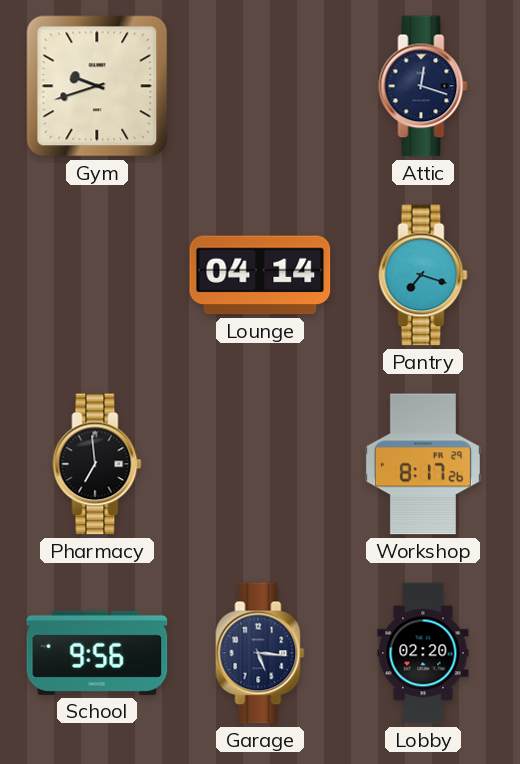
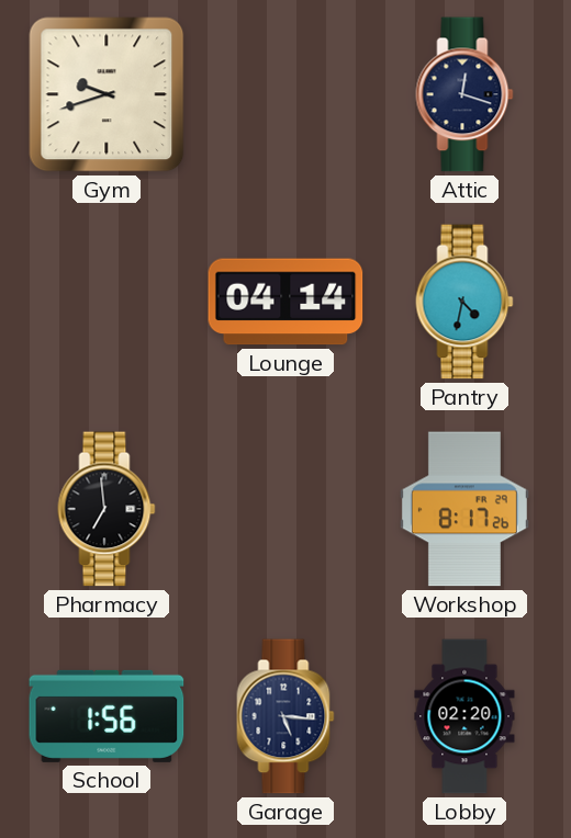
Pantry: 7:18 -> 4:32
School: 9:56 -> 1:56
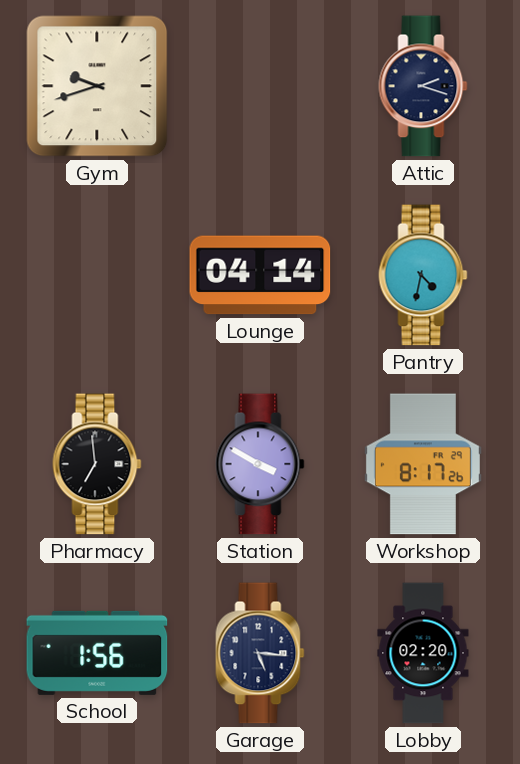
Attic: 12:18 -> 2:18
Station: none -> 3:50
